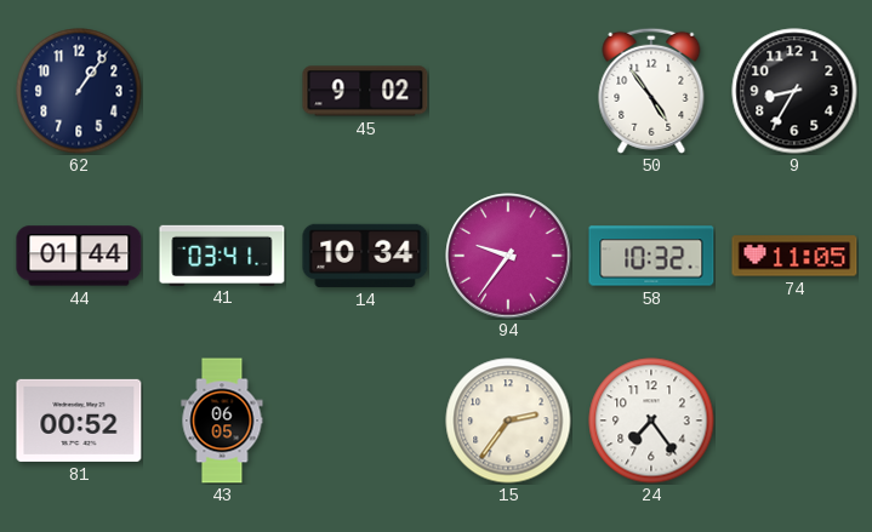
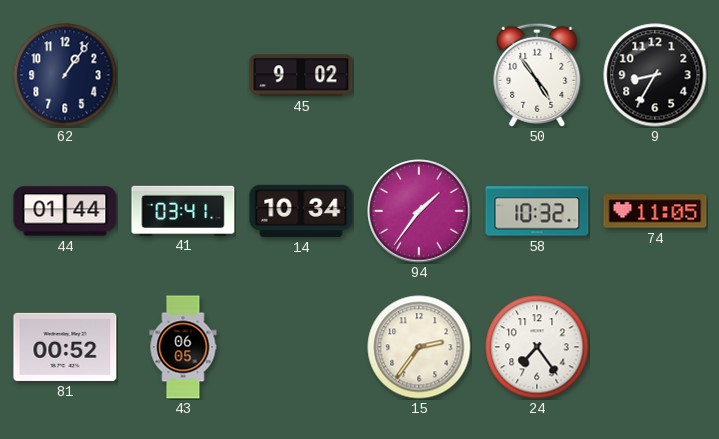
94: 9:36 -> 1:36
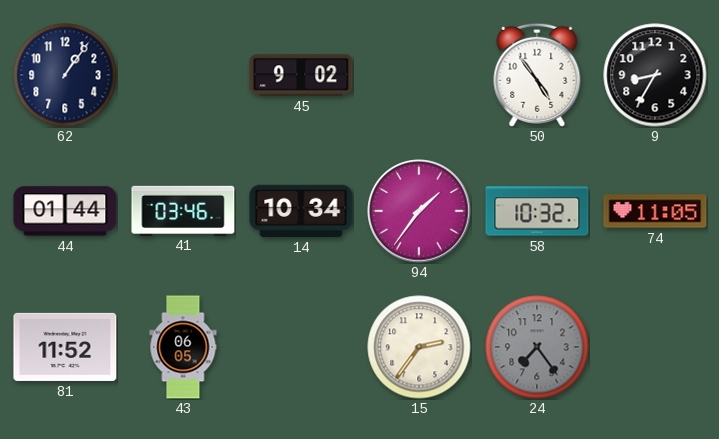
41: 03:41 -> 03:46
81: 00:52 -> 11:52
24 dial: white -> grey
